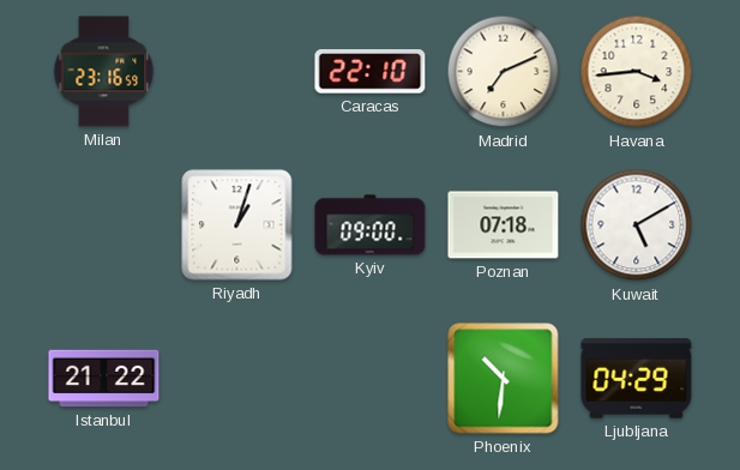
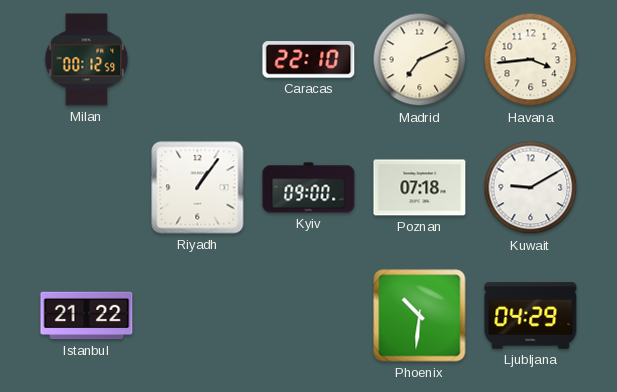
Milan: 23:16 -> 00:12
Riyadh: 1:03 -> 1:06
Kuwait: 5:10 -> 9:10
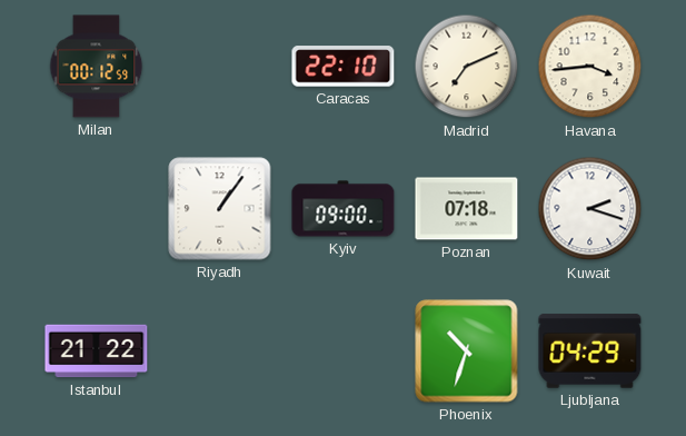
Kuwait: 9:10 -> 2:18
Phoenix: 10:31 -> 10:33
